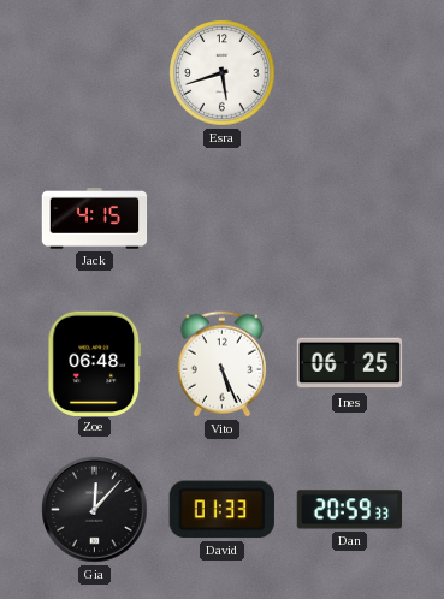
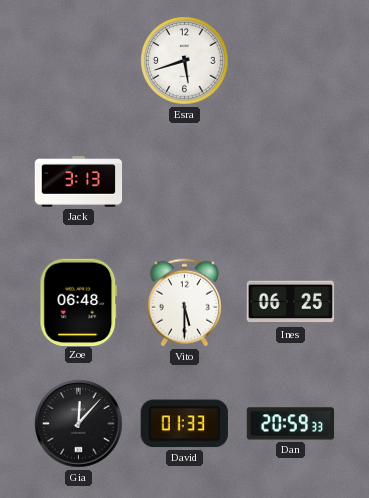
Jack: 4:15 -> 3:13
Vito: 5:26 -> 5:30
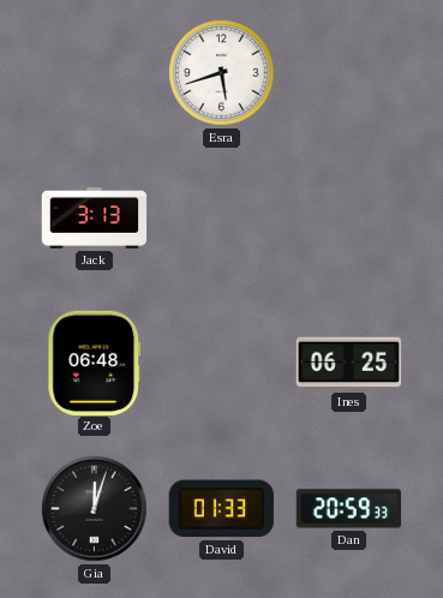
Vito: 5:30 -> none
Gia: 12:07 -> 12:03
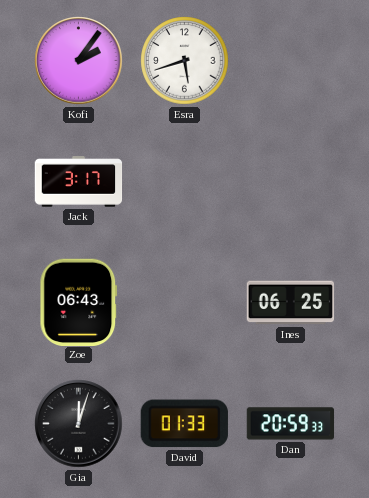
Kofi: none -> 2:06
Jack: 3:13 -> 3:17
Zoe: 06:48 -> 06:43
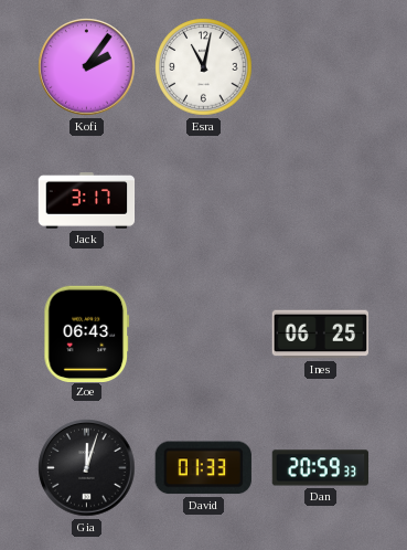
Esra: 5:42 -> 11:02
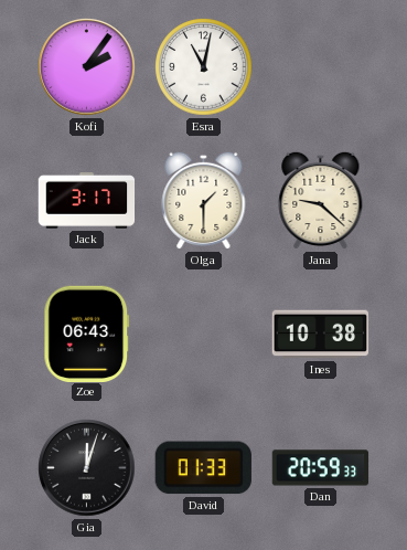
Olga: none -> 1:30
Jana: none -> 9:22
Ines: 06:25 -> 10:38
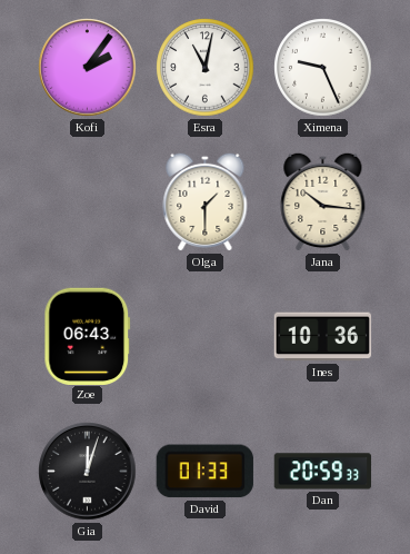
Ximena: none -> 9:26
Jack: 3:17 -> none
Jana: 9:22 -> 10:16
Ines: 10:38 -> 10:36
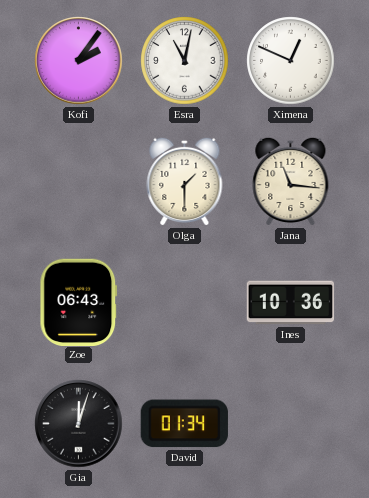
Ximena: 9:26 -> 12:49
Jana: 10:16 -> 11:16
David: 01:33 -> 01:34
Dan: 20:59 -> none
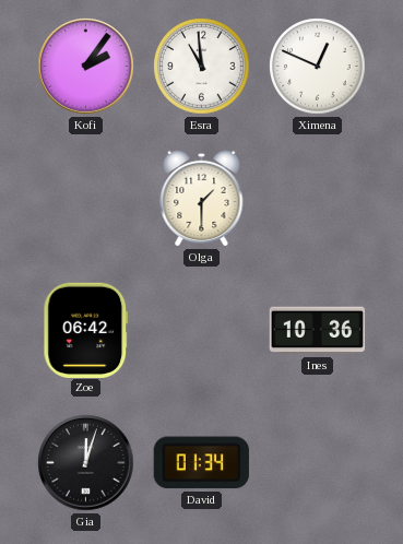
Esra: 11:02 -> 10:59
Jana: 11:16 -> none
Zoe: 06:43 -> 06:42
